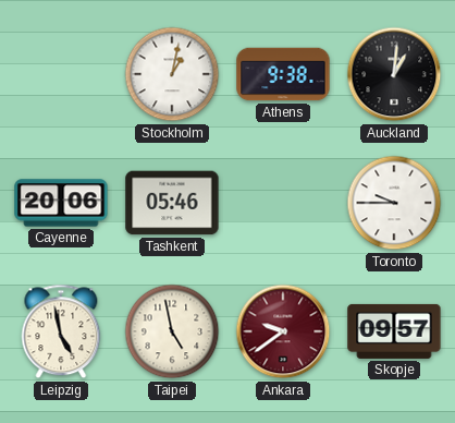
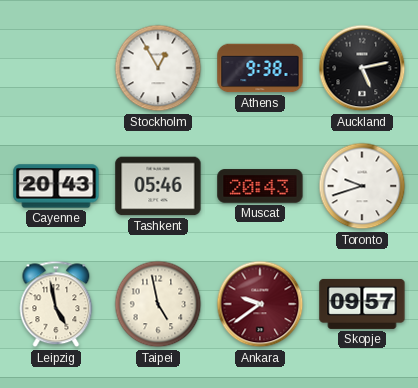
Stockholm: 1:02 -> 12:55
Auckland: 1:01 -> 5:13
Cayenne: 20:06 -> 20:43
Muscat: none -> 20:43
Toronto: 9:45 -> 9:42
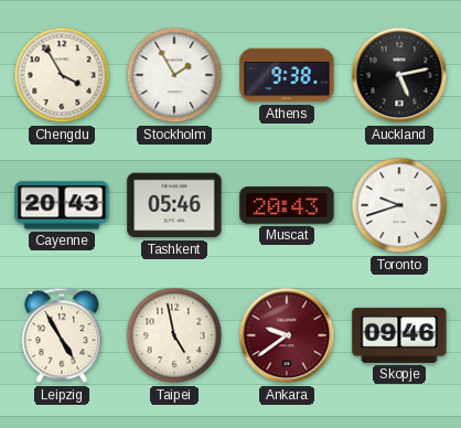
Chengdu: none -> 3:55
Stockholm: 12:55 -> 1:55
Leipzig: 4:58 -> 4:55
Skopje: 09:57 -> 09:46
